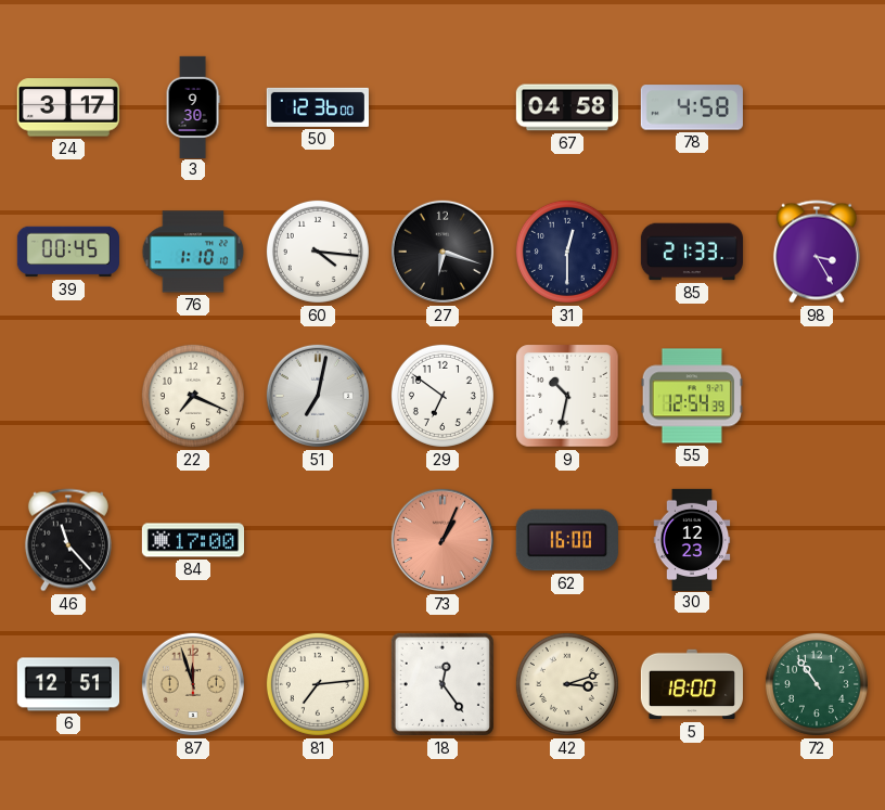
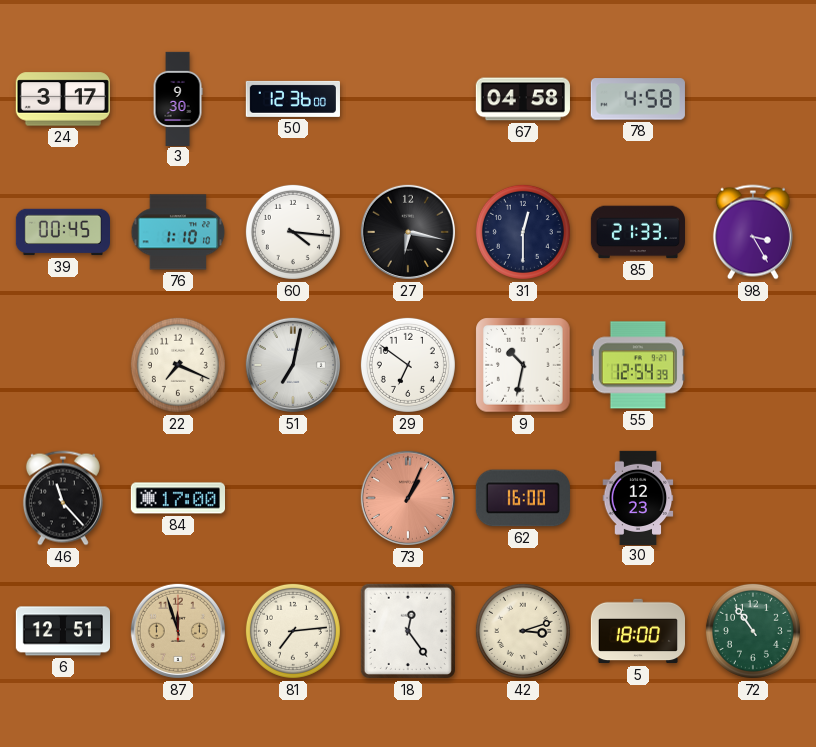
27: 6:18 -> 6:17
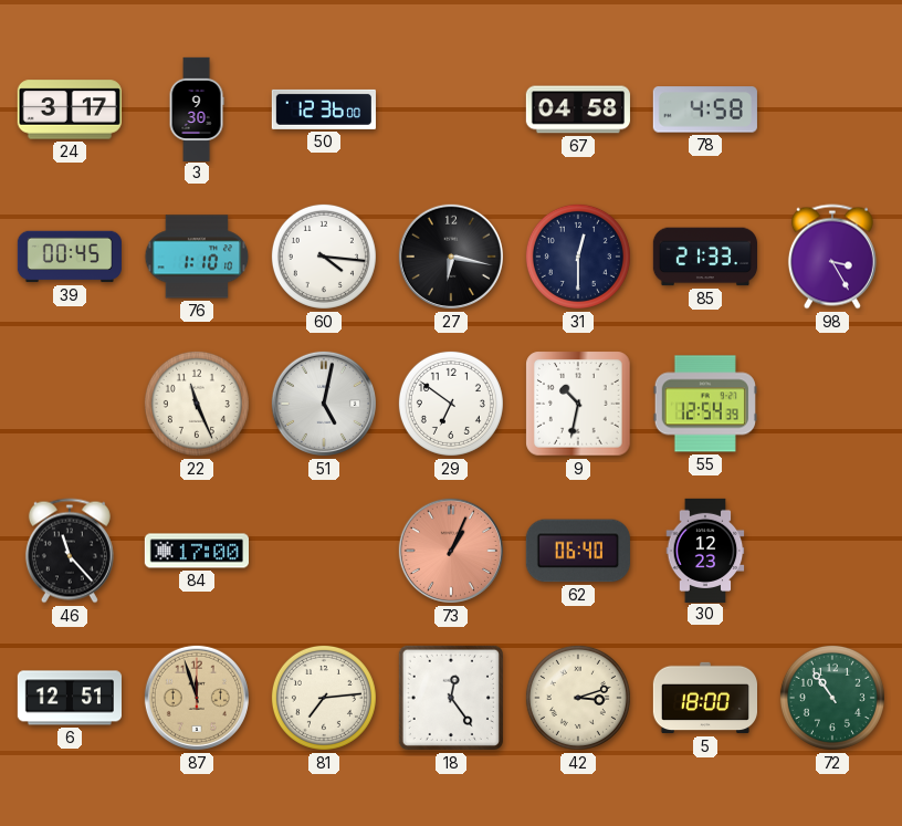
22: 7:19 -> 11:26
51: 7:02 -> 5:02
62: 16:00 -> 06:40
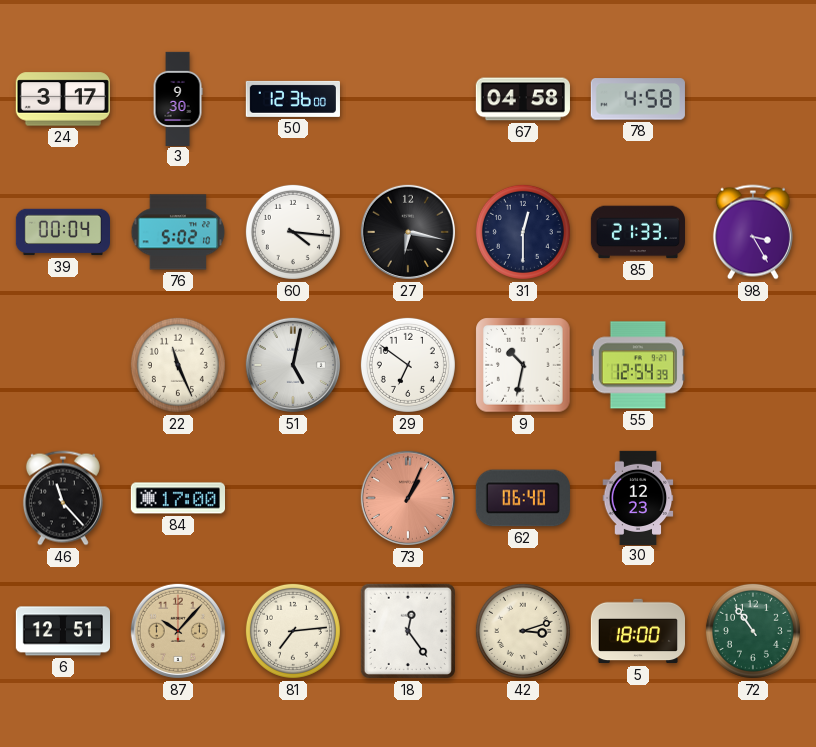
39: 00:45 -> 00:04
76: 1:10 -> 5:02
87: 11:57 -> 10:07
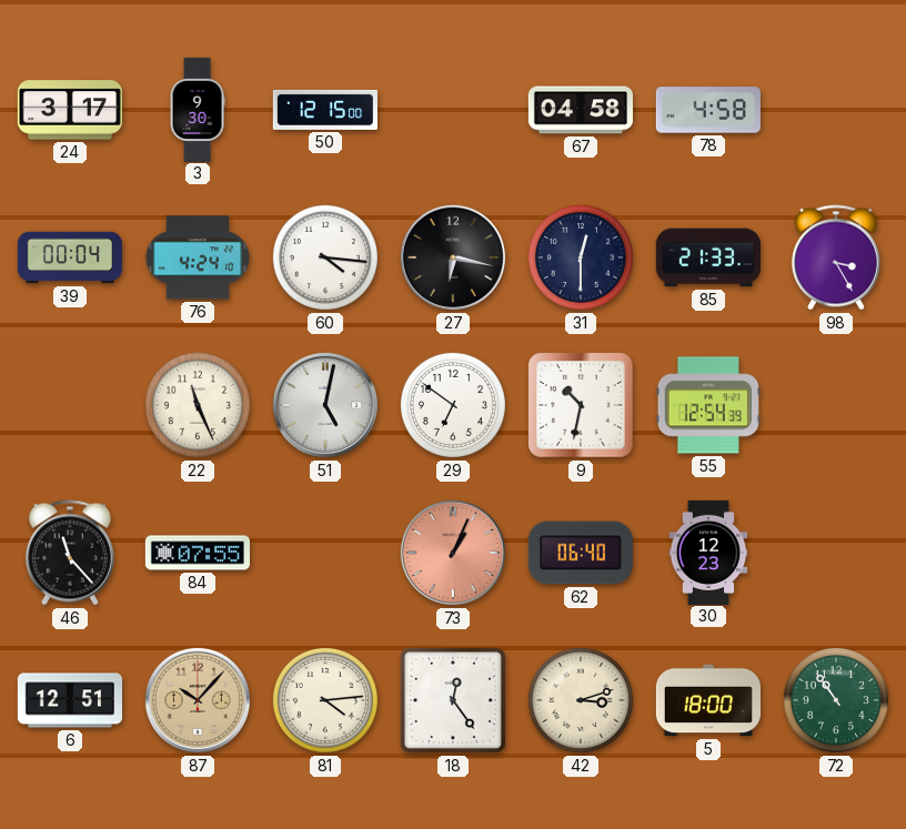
50: 12:36 -> 12:15
76: 5:02 -> 4:24
84: 17:00 -> 07:55
81: 7:14 -> 4:14
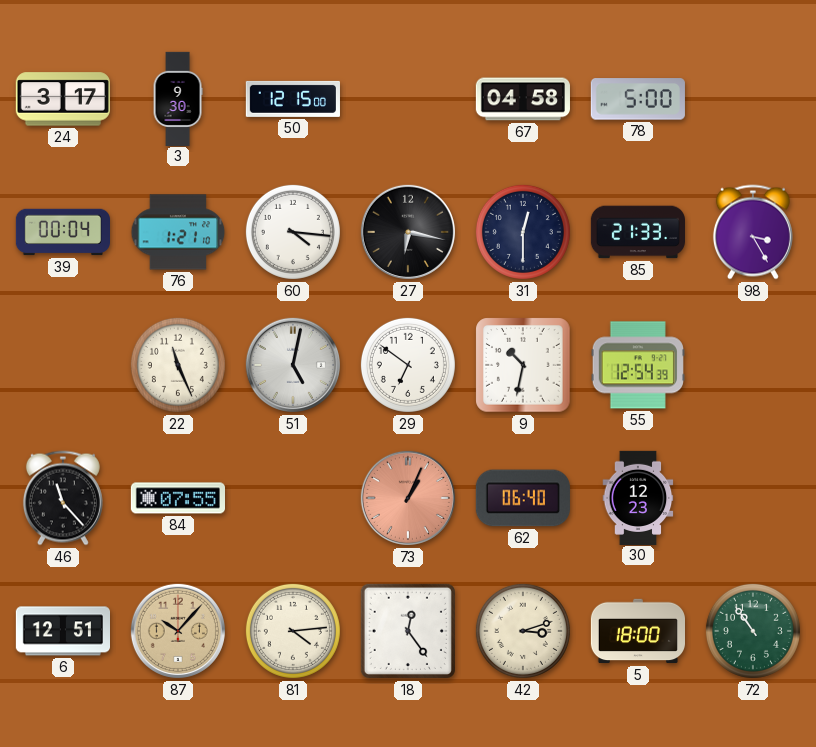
78: 4:58 -> 5:00
76: 4:24 -> 1:21
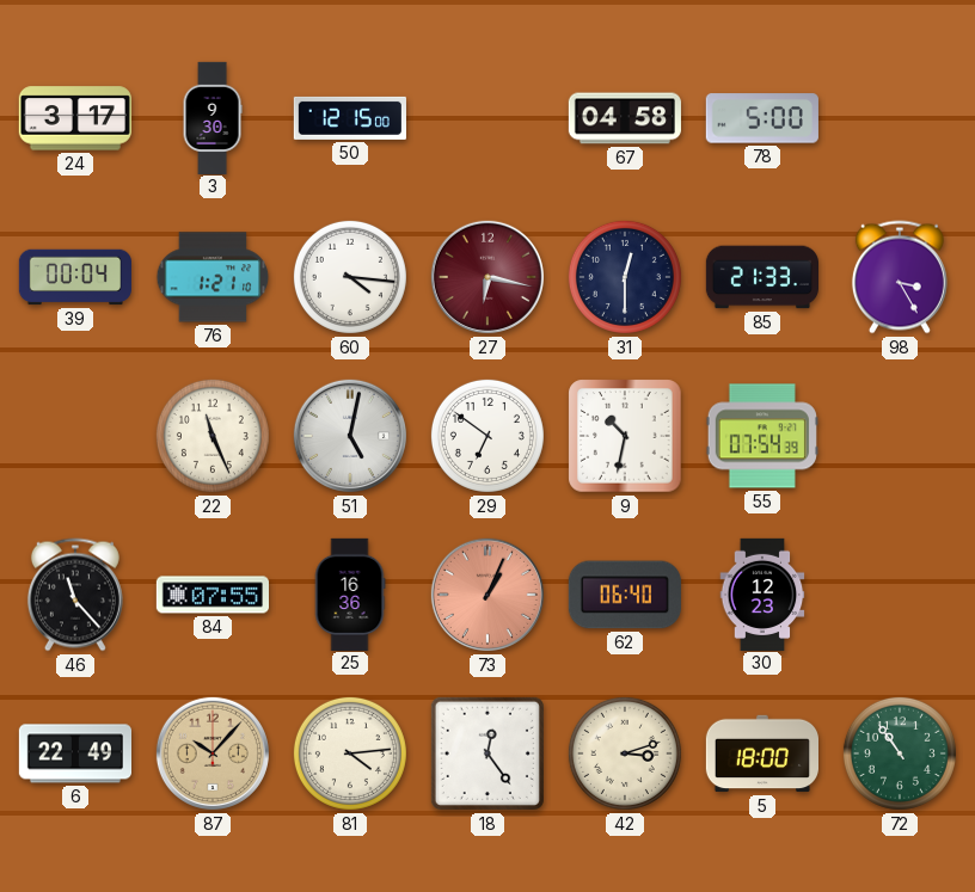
27 dial: black -> burgundy
55: 12:54 -> 07:54
25: none -> 16:36
6: 12:51 -> 22:49
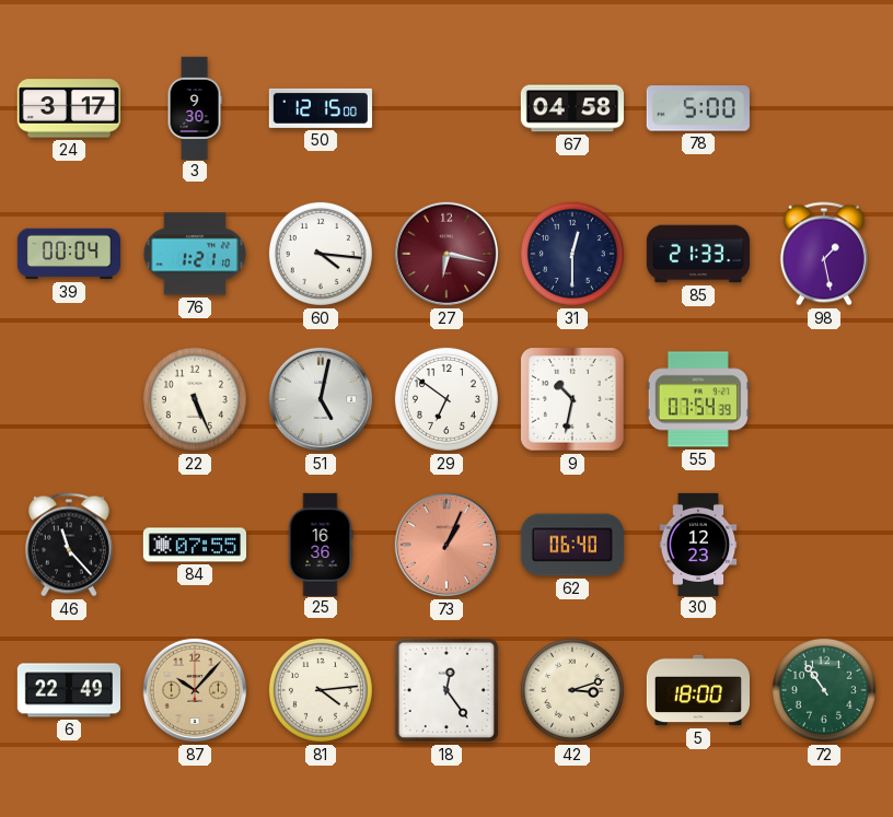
98: 3:25 -> 1:28
22: 11:26 -> 5:26
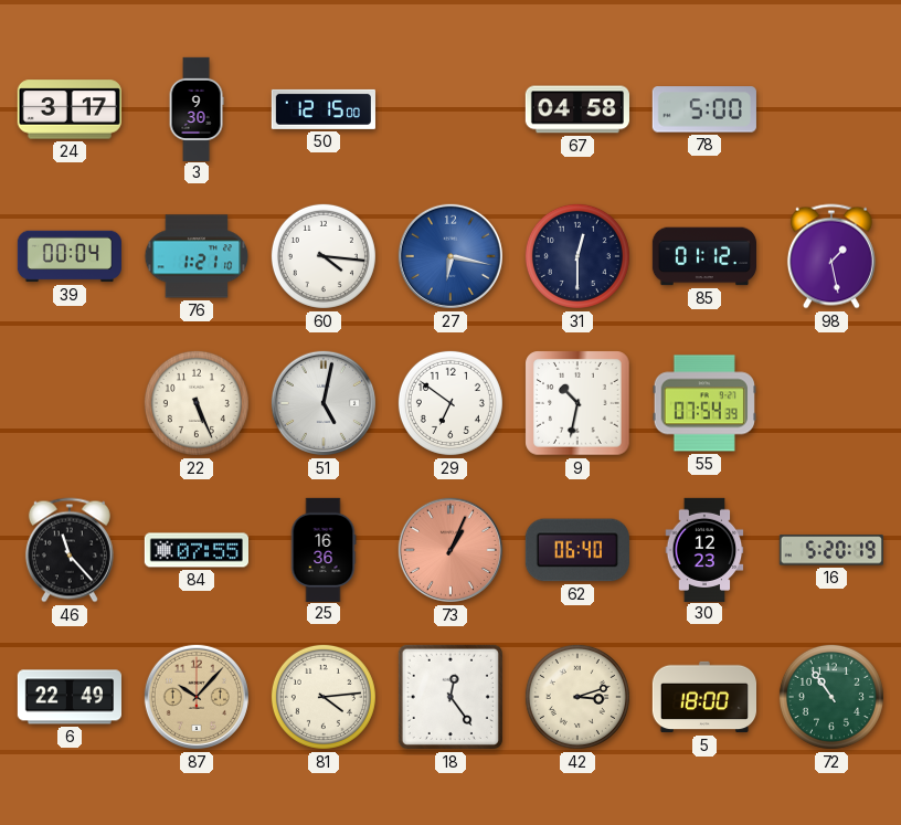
27 dial: burgundy -> blue
85: 21:33 -> 01:12
16: none -> 5:20
